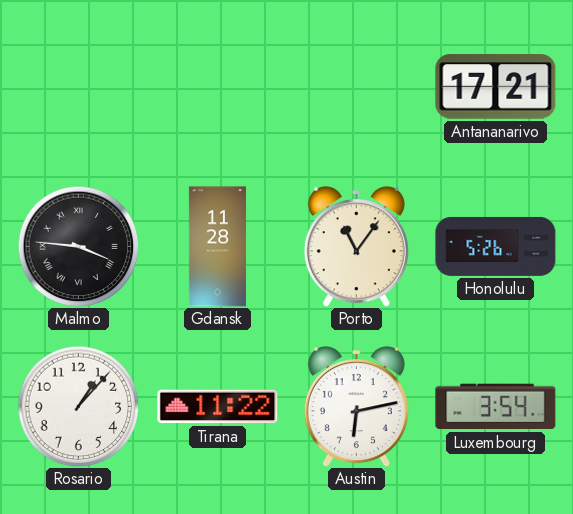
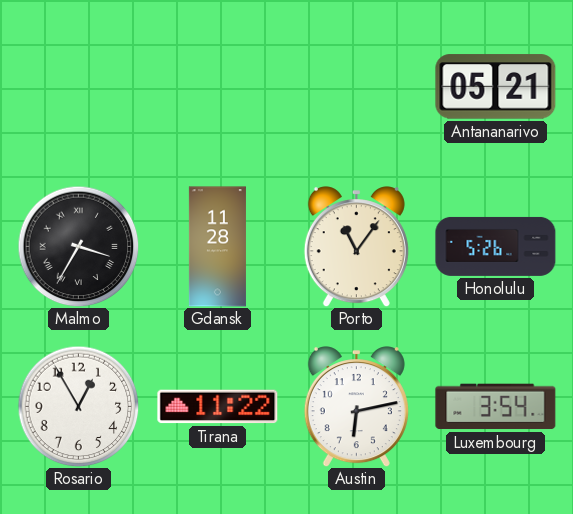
Antananarivo: 17:21 -> 05:21
Malmo: 3:46 -> 3:35
Rosario: 1:07 -> 12:55
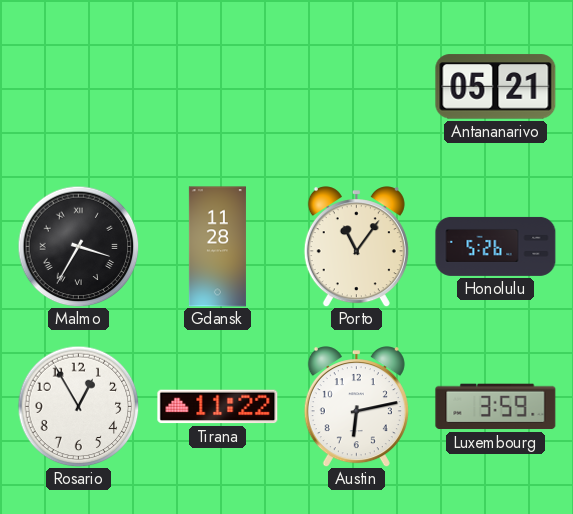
Luxembourg: 3:54 -> 3:59
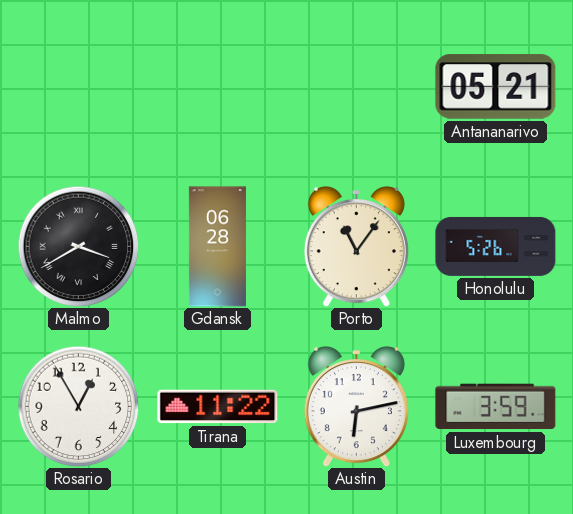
Malmo: 3:35 -> 3:40
Gdansk: 11:28 -> 06:28
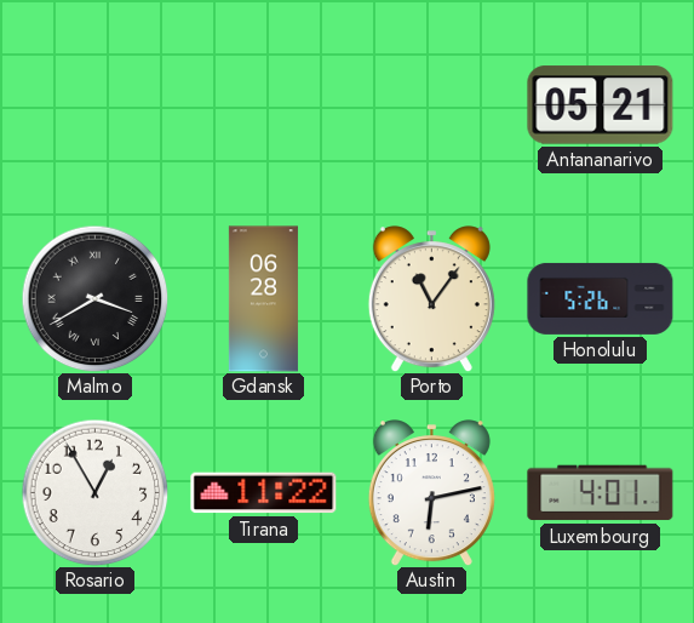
Luxembourg: 3:59 -> 4:01
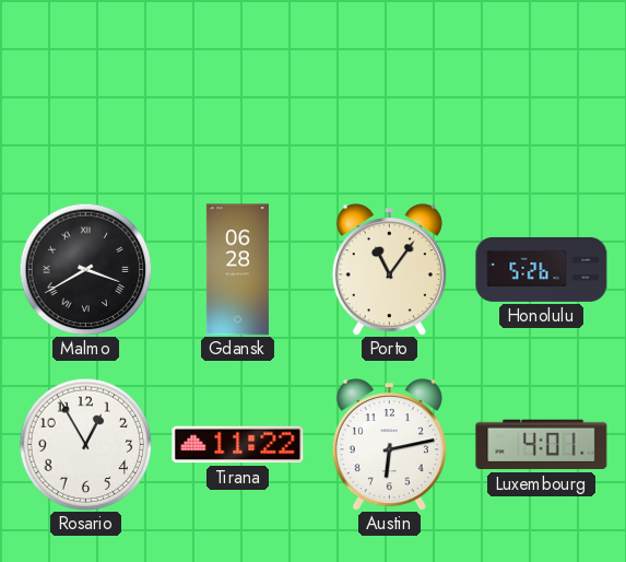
Antananarivo: 05:21 -> none
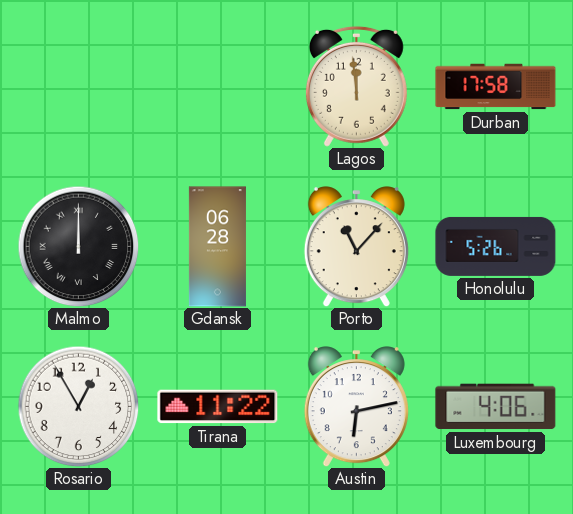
Lagos: none -> 11:59
Durban: none -> 17:58
Malmo: 3:40 -> 12:00
Porto: 11:06 -> 11:07
Luxembourg: 4:01 -> 4:06
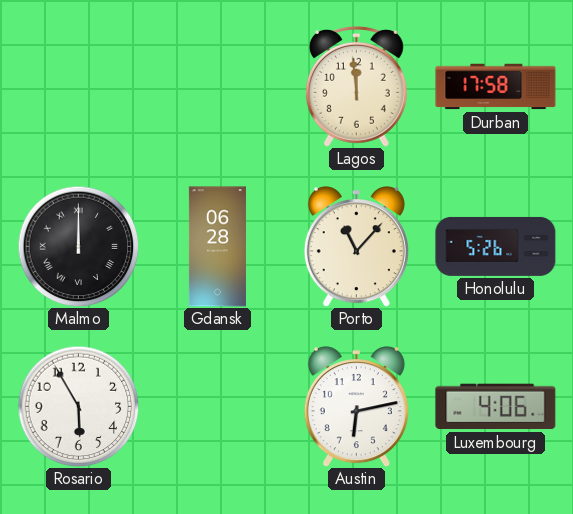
Rosario: 12:55 -> 5:55
Tirana: 11:22 -> none
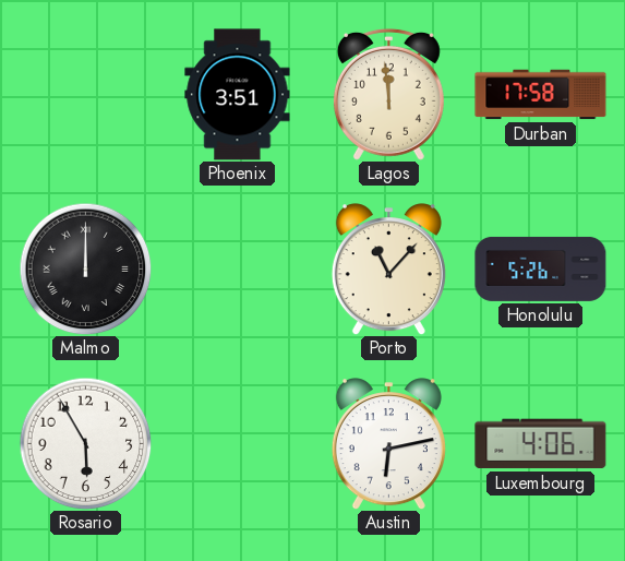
Phoenix: none -> 3:51
Gdansk: 06:28 -> none
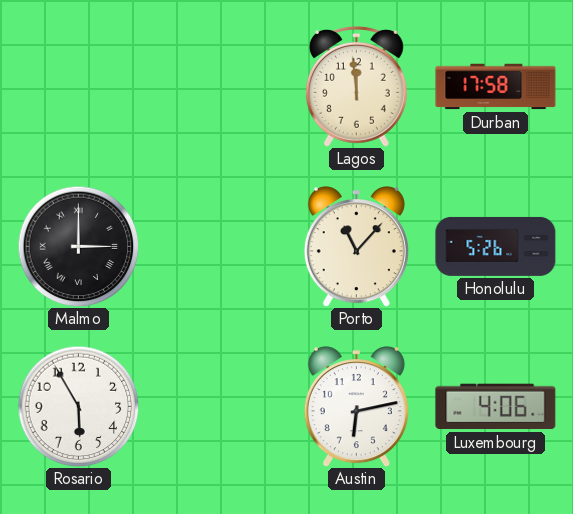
Phoenix: 3:51 -> none
Malmo: 12:00 -> 3:00
